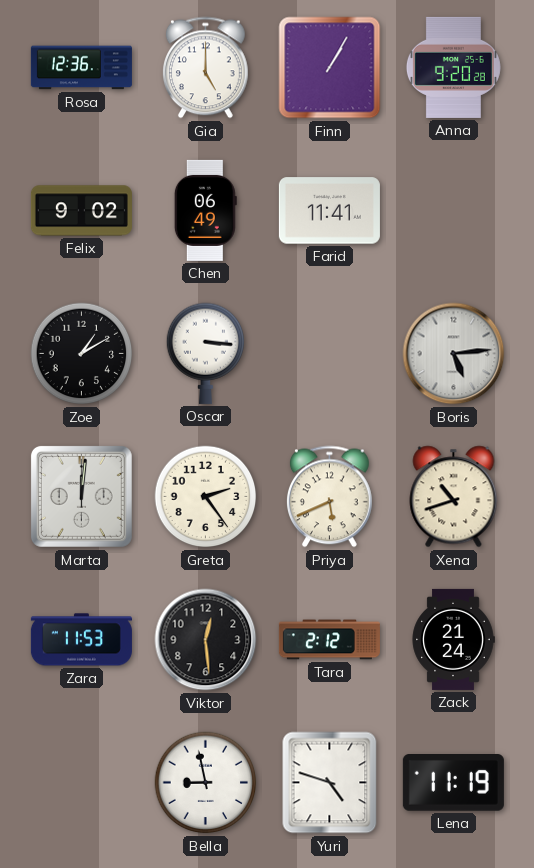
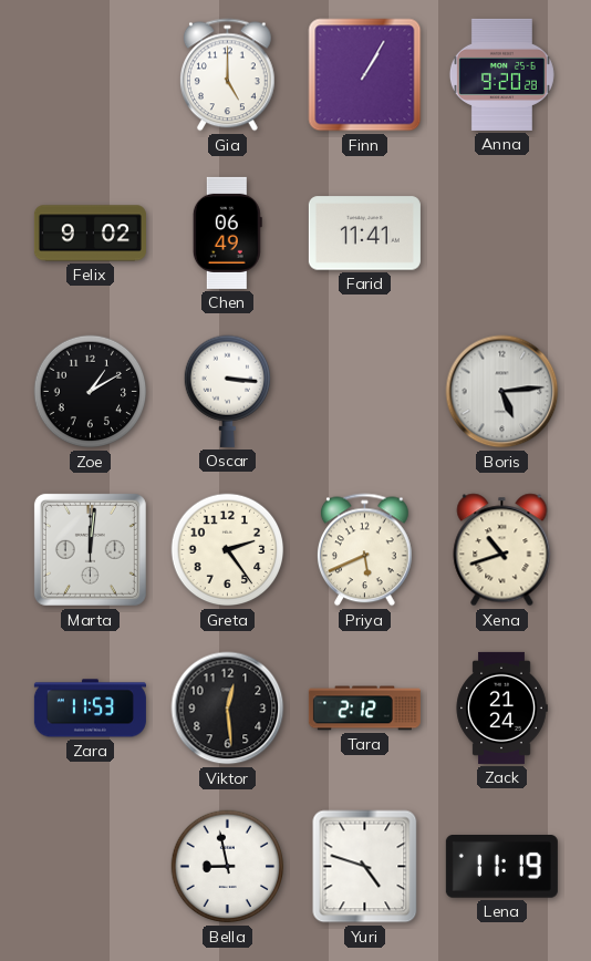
Rosa: 12:36 -> none
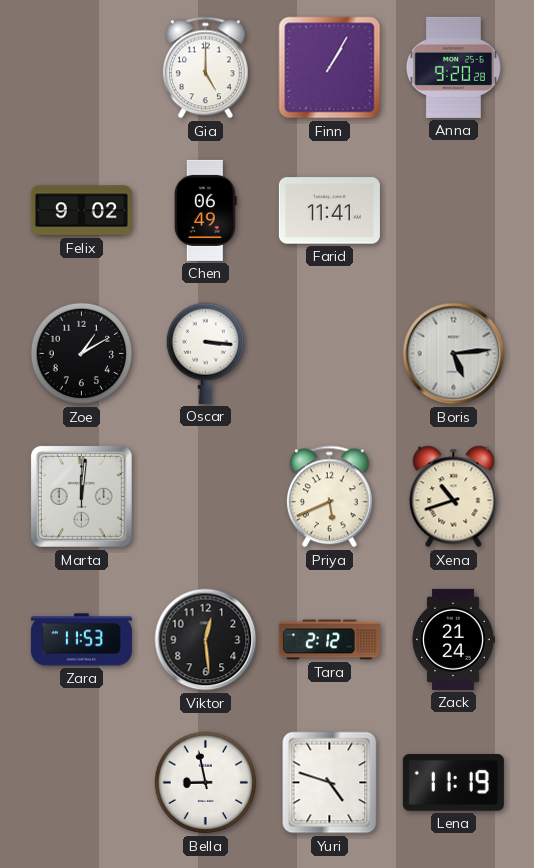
Greta: 2:24 -> none
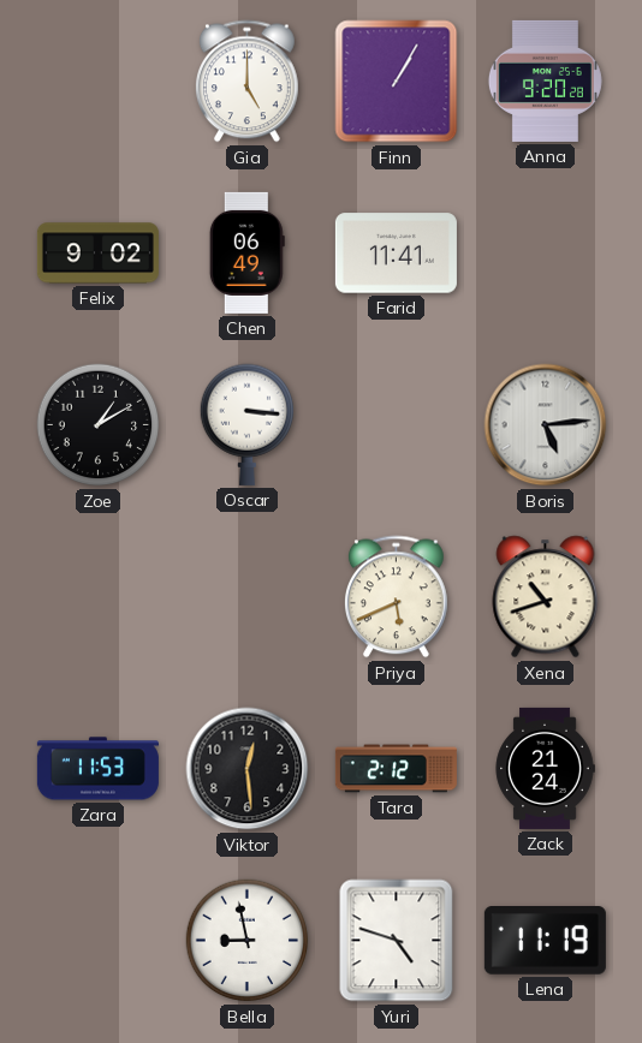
Marta: 12:01 -> none
